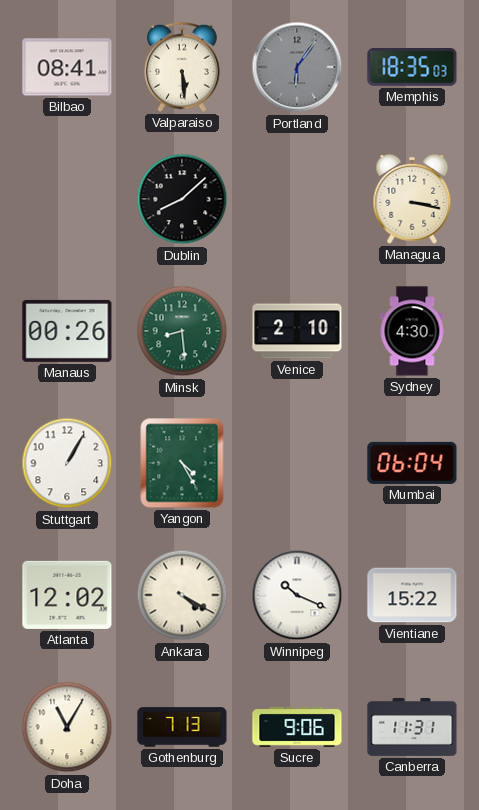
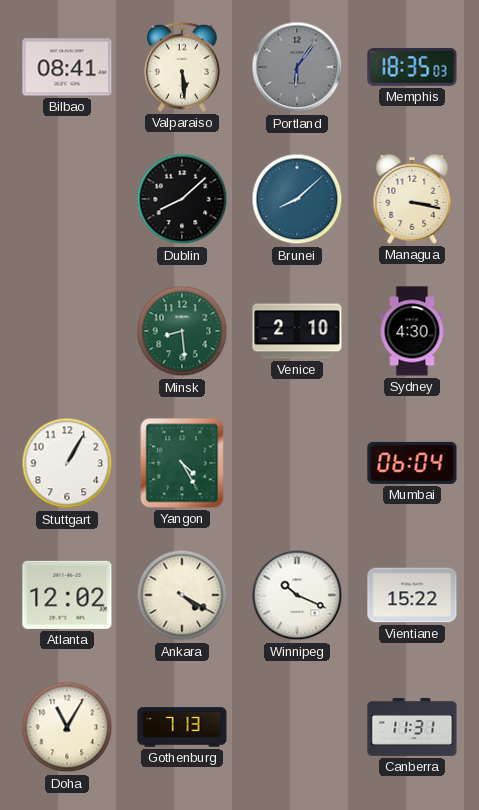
Brunei: none -> 8:08
Manaus: 00:26 -> none
Sucre: 9:06 -> none
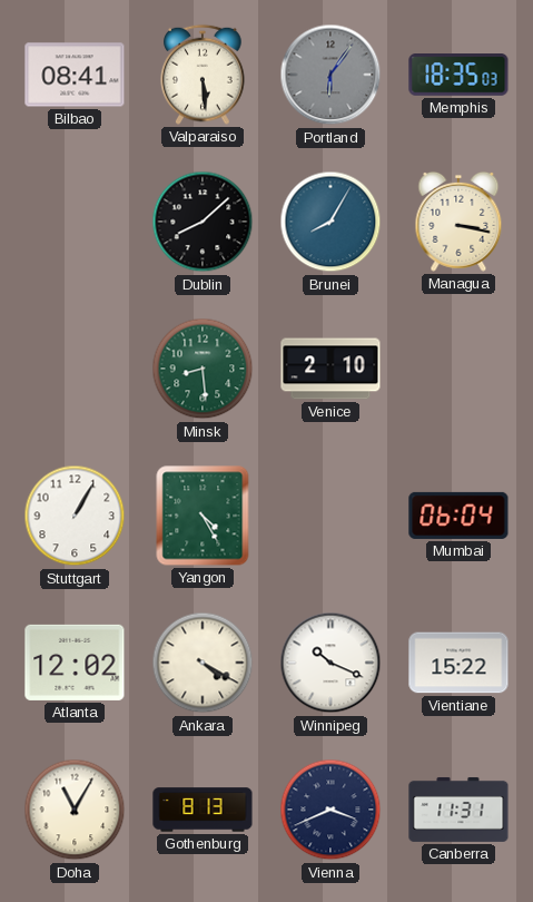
Brunei: 8:08 -> 8:05
Sydney: 4:30 -> none
Gothenburg: 7:13 -> 8:13
Vienna: none -> 3:41
